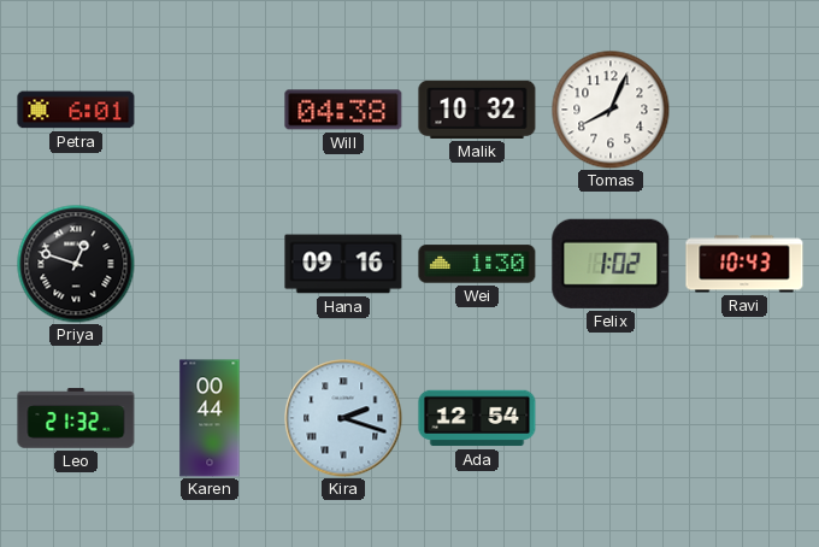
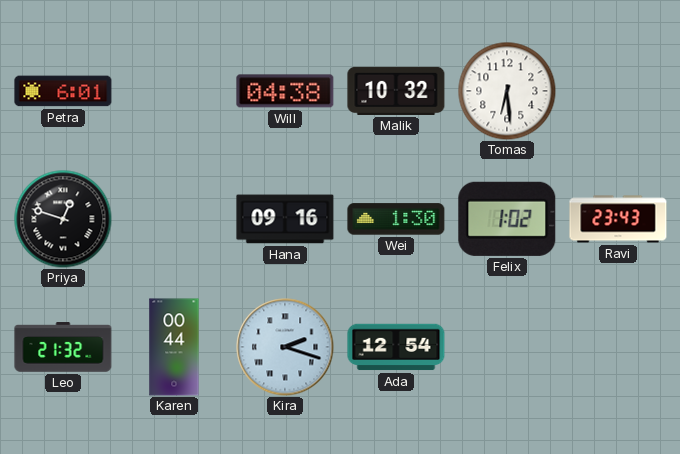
Tomas: 8:04 -> 6:29
Ravi: 10:43 -> 23:43
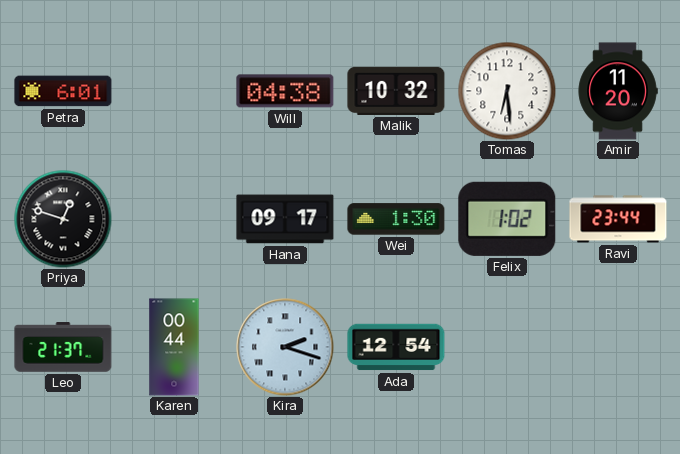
Amir: none -> 11:20
Hana: 09:16 -> 09:17
Ravi: 23:43 -> 23:44
Leo: 21:32 -> 21:37
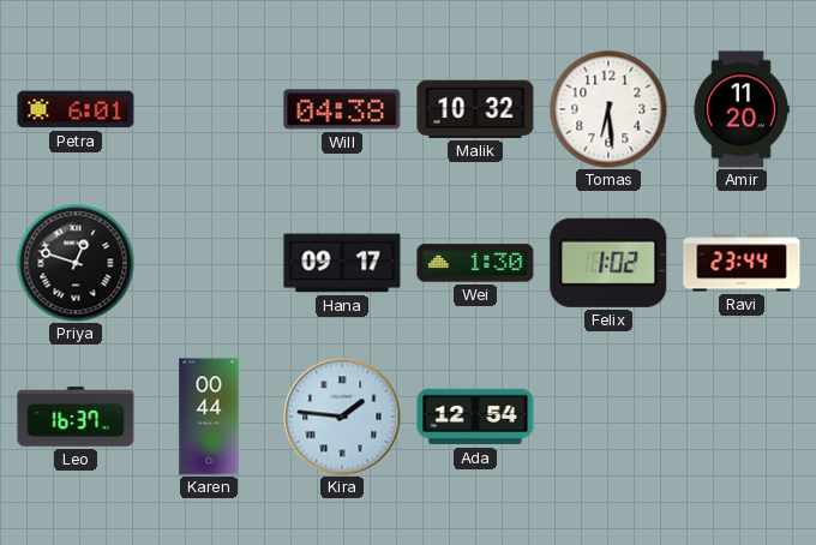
Leo: 21:37 -> 16:37
Kira: 2:18 -> 1:46
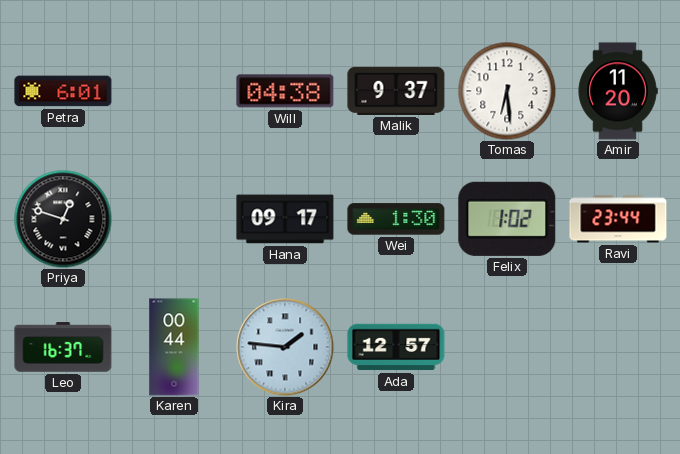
Malik: 10:32 -> 9:37
Ada: 12:54 -> 12:57
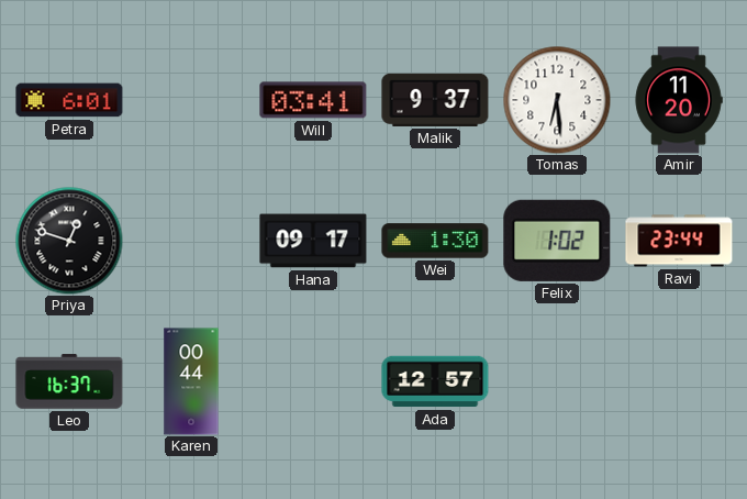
Will: 04:38 -> 03:41
Kira: 1:46 -> none
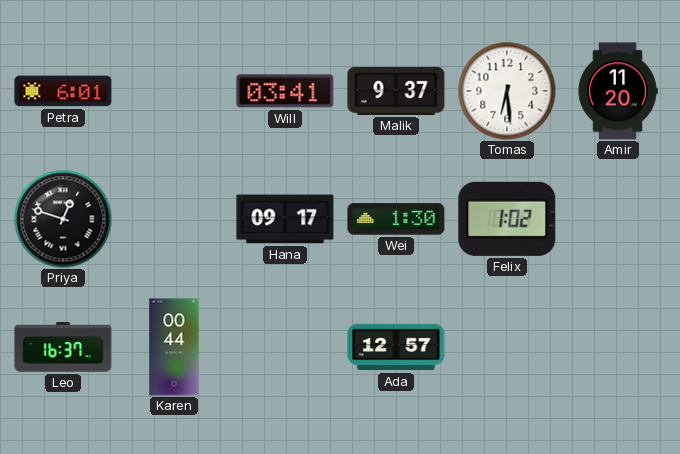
Ravi: 23:44 -> none
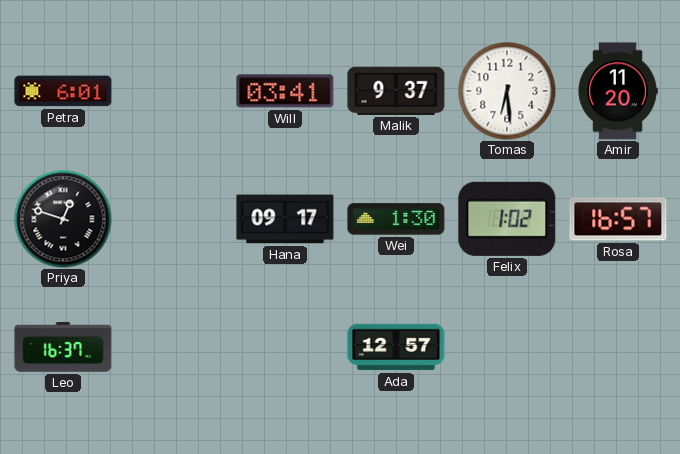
Rosa: none -> 16:57
Karen: 00:44 -> none
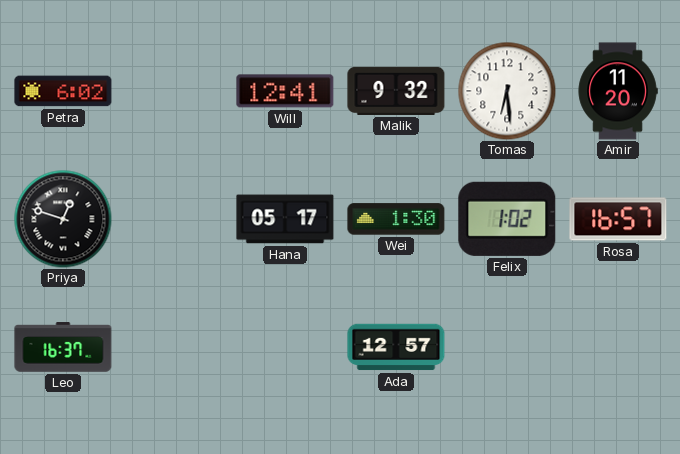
Petra: 6:01 -> 6:02
Will: 03:41 -> 12:41
Malik: 9:37 -> 9:32
Hana: 09:17 -> 05:17
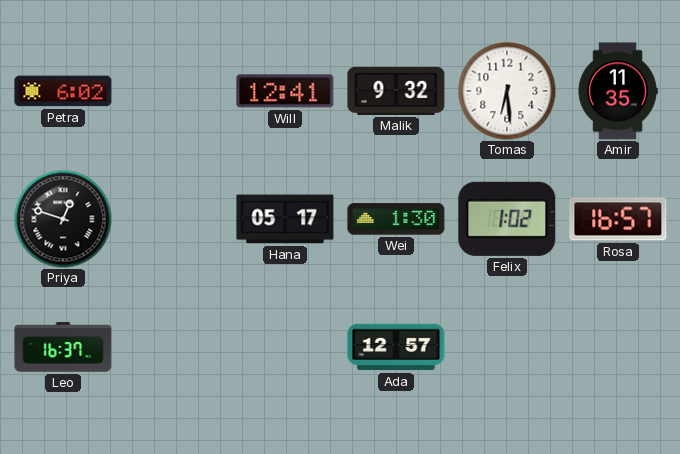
Amir: 11:20 -> 11:35
